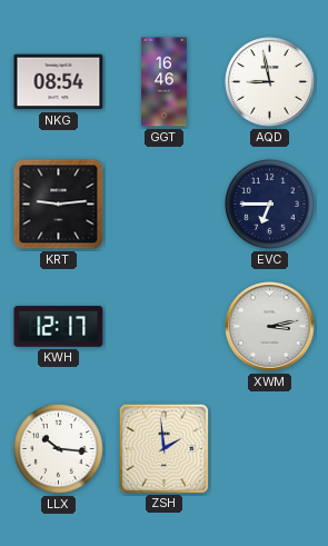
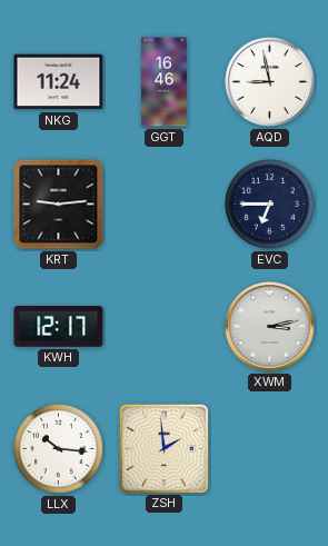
NKG: 08:54 -> 11:24
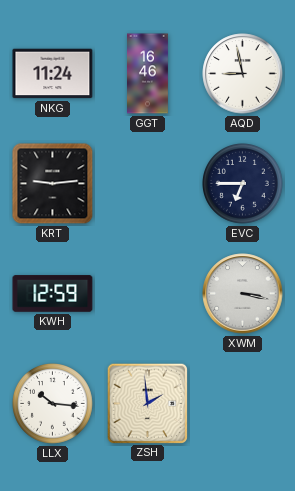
KWH: 12:17 -> 12:59
XWM: 3:13 -> 3:17
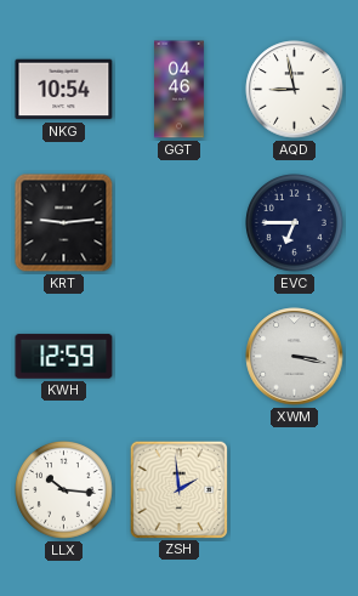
NKG: 11:24 -> 10:54
GGT: 16:46 -> 04:46
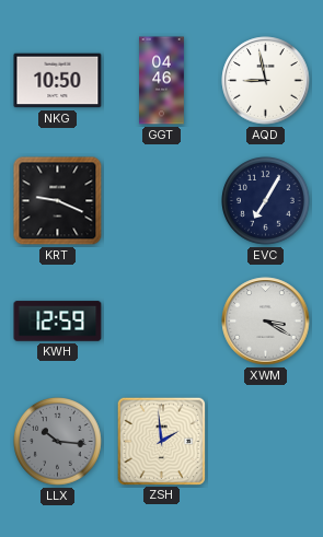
NKG: 10:54 -> 10:50
KRT: 9:14 -> 9:19
EVC: 6:45 -> 7:05
XWM: 3:17 -> 3:20
LLX dial: white -> grey
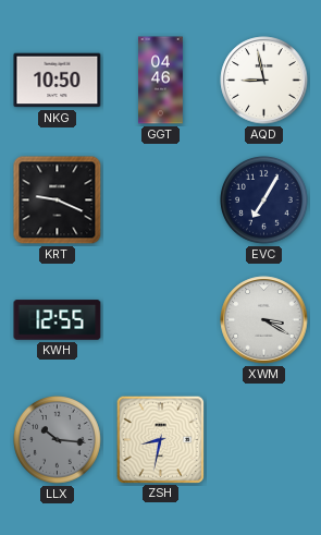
KWH: 12:59 -> 12:55
ZSH: 1:59 -> 8:32
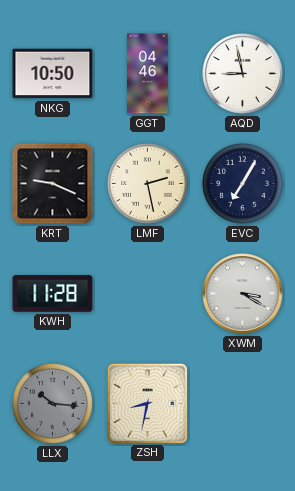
LMF: none -> 2:28
KWH: 12:55 -> 11:28
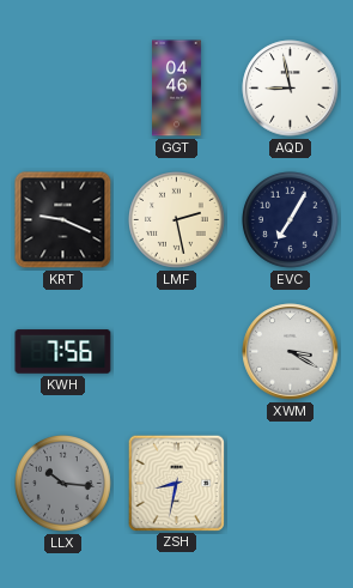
NKG: 10:50 -> none
KWH: 11:28 -> 7:56
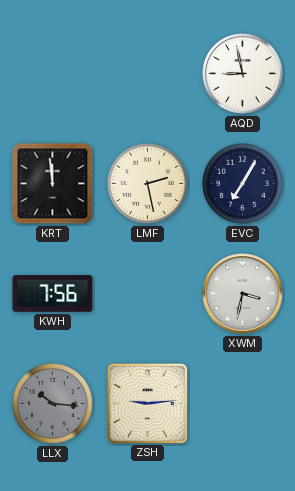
GGT: 04:46 -> none
KRT: 9:19 -> 11:59
XWM: 3:20 -> 3:32
ZSH: 8:32 -> 9:14
